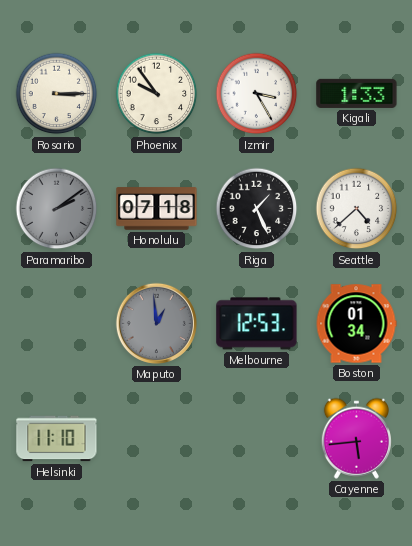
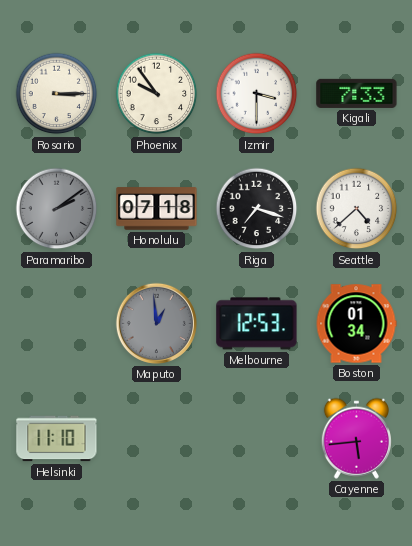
Izmir: 3:25 -> 3:30
Kigali: 1:33 -> 7:33
Riga: 1:26 -> 7:18
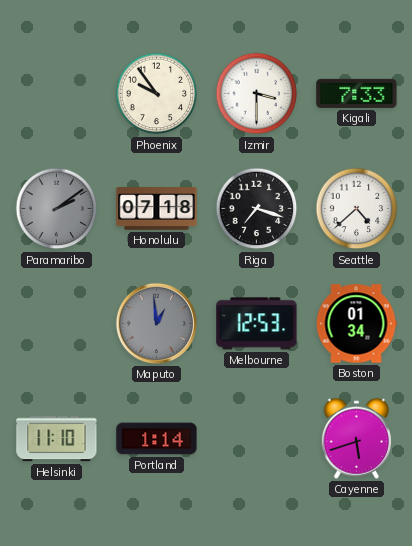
Rosario: 3:15 -> none
Portland: none -> 1:14
Cayenne: 5:44 -> 5:42
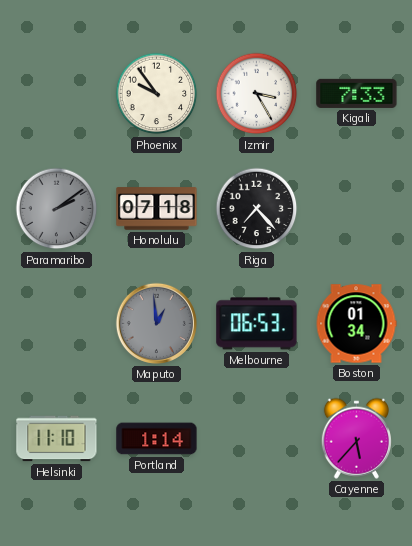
Izmir: 3:30 -> 3:25
Riga: 7:18 -> 7:23
Seattle: 4:38 -> none
Melbourne: 12:53 -> 06:53
Cayenne: 5:42 -> 5:37
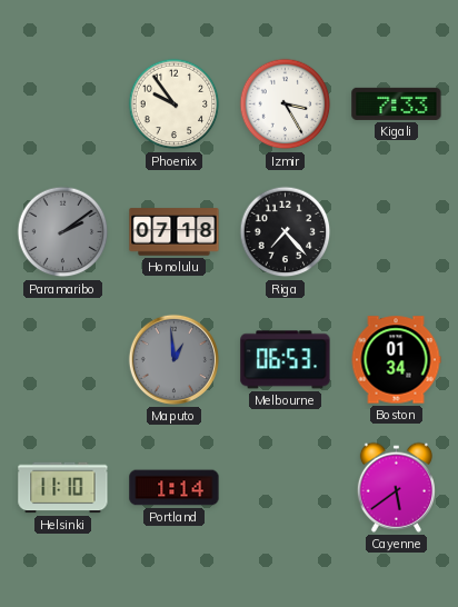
Cayenne: 5:37 -> 5:39
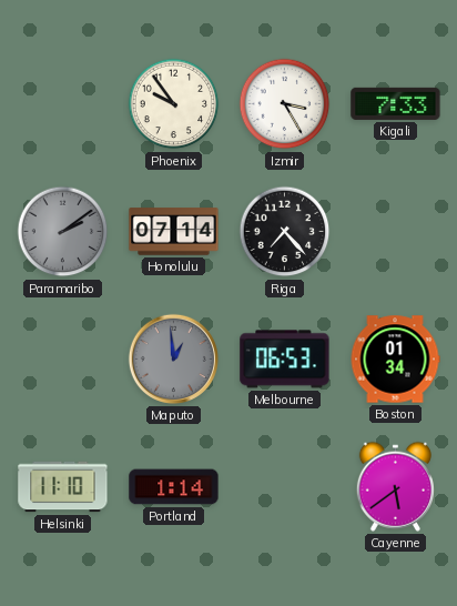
Honolulu: 07:18 -> 07:14
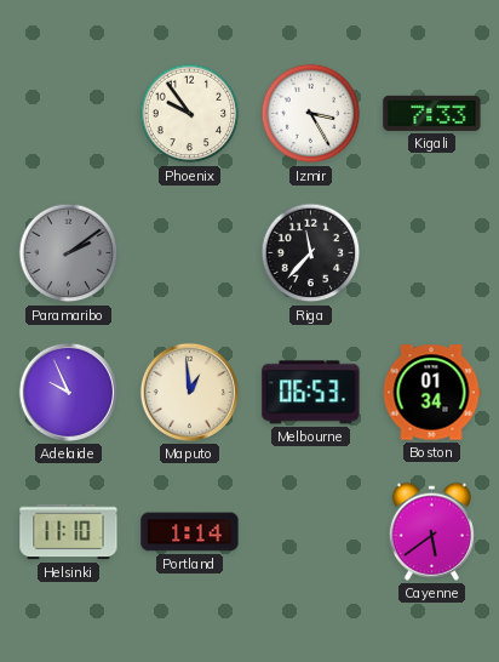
Honolulu: 07:14 -> none
Riga: 7:23 -> 11:37
Adelaide: none -> 9:56
Maputo dial: grey -> cream
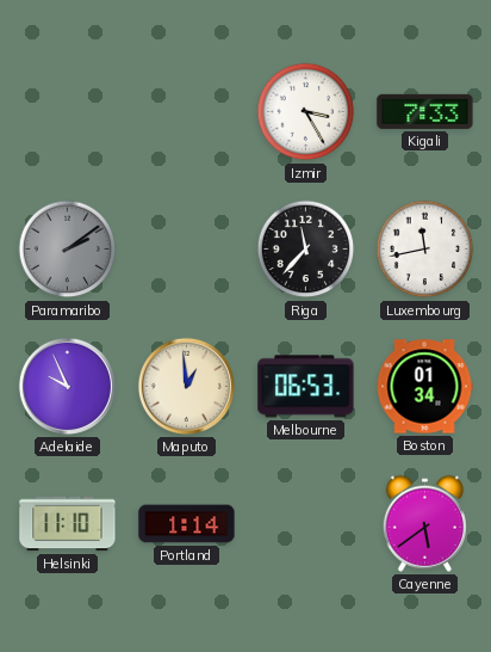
Phoenix: 9:54 -> none
Luxembourg: none -> 11:43
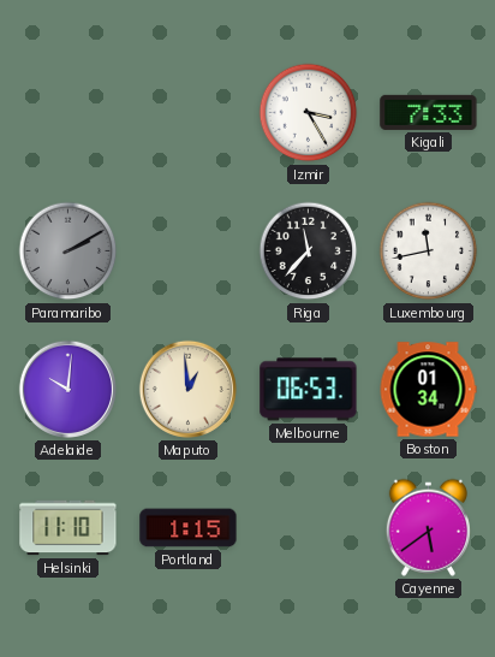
Paramaribo: 2:09 -> 2:10
Adelaide: 9:56 -> 10:01
Portland: 1:14 -> 1:15
